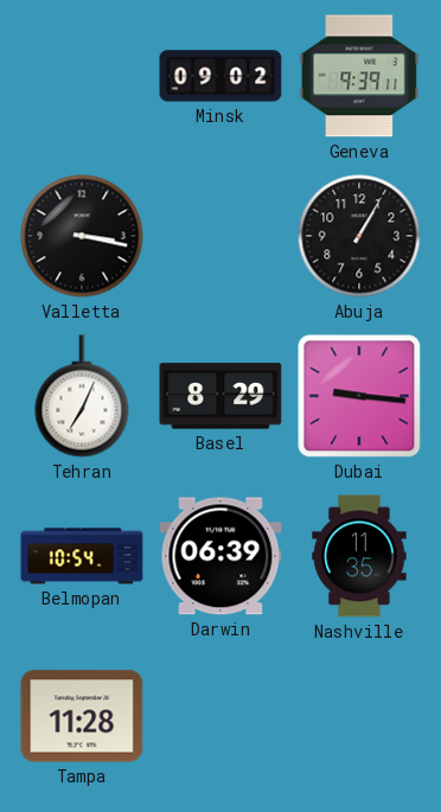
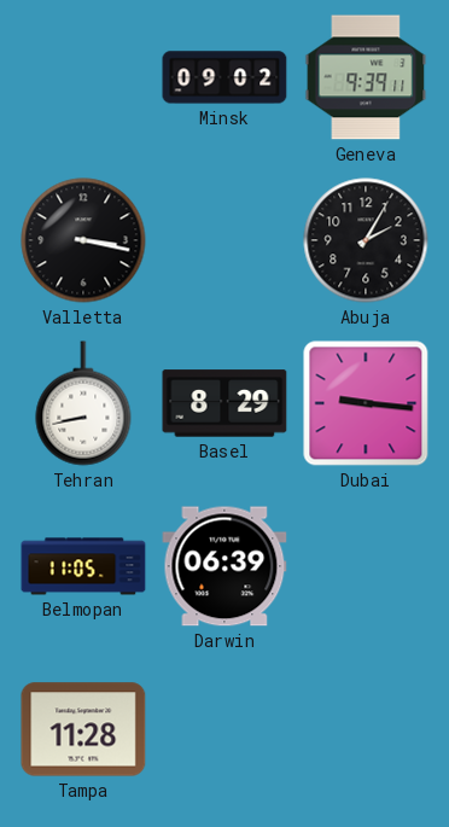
Abuja: 1:05 -> 2:05
Tehran: 7:04 -> 8:43
Belmopan: 10:54 -> 11:05
Nashville: 11:35 -> none
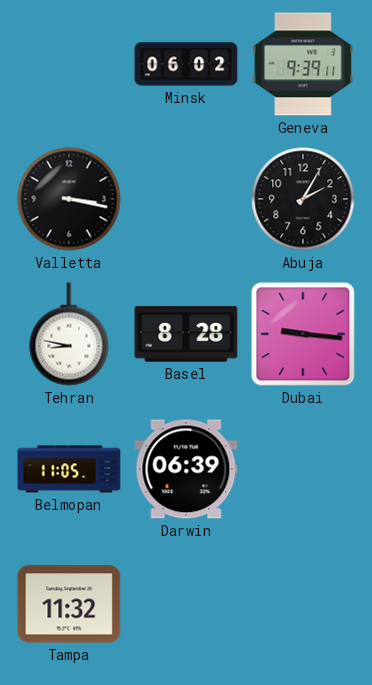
Minsk: 09:02 -> 06:02
Tehran: 8:43 -> 8:47
Basel: 8:29 -> 8:28
Tampa: 11:28 -> 11:32
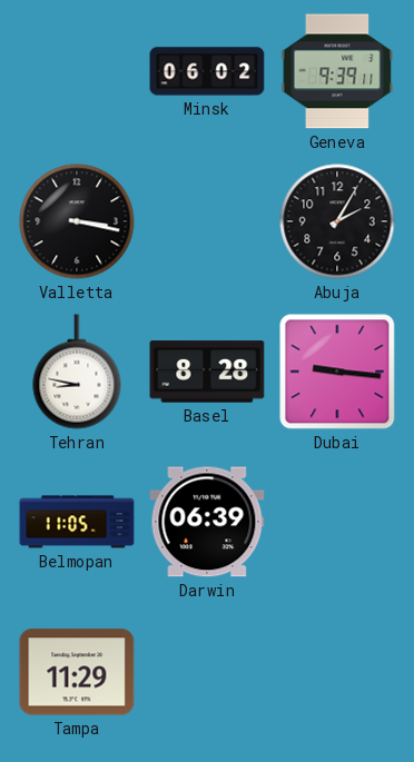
Tampa: 11:32 -> 11:29
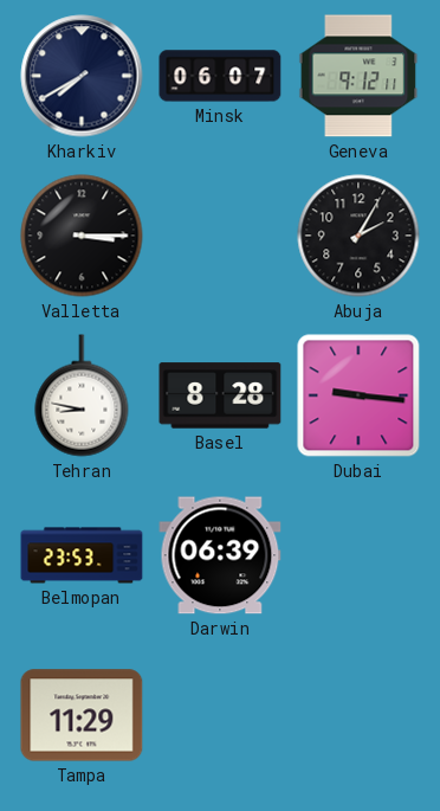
Kharkiv: none -> 7:40
Minsk: 06:02 -> 06:07
Geneva: 9:39 -> 9:12
Valletta: 3:17 -> 3:15
Belmopan: 11:05 -> 23:53
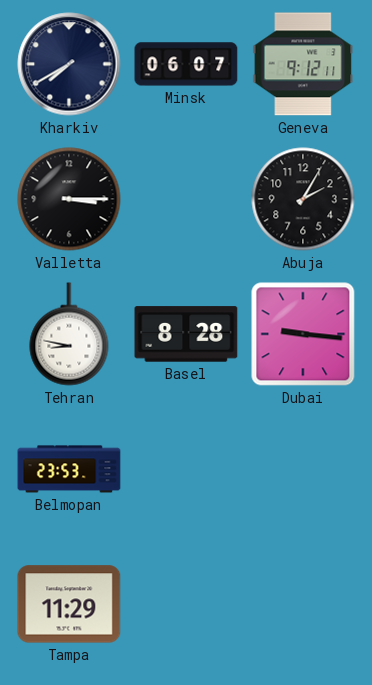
Darwin: 06:39 -> none
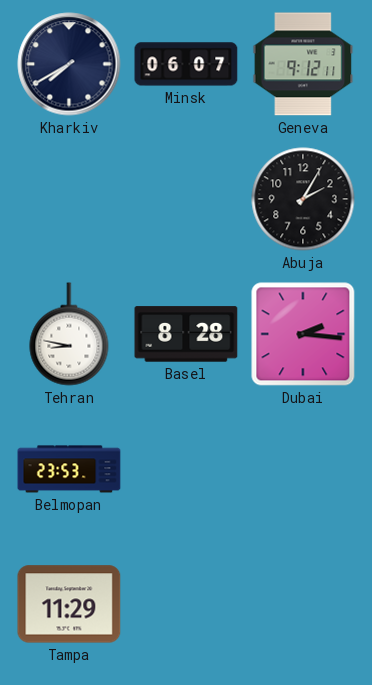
Valletta: 3:15 -> none
Dubai: 9:16 -> 2:16
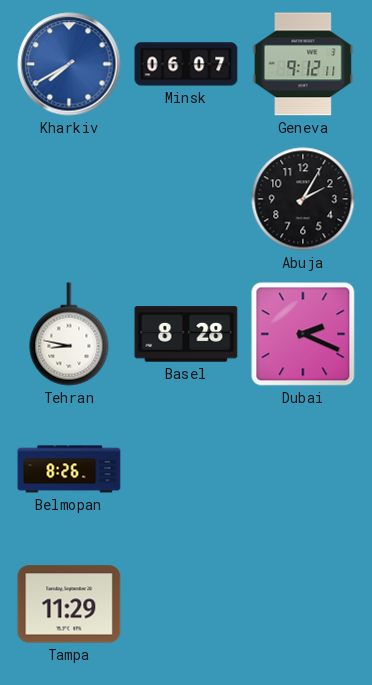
Kharkiv dial: navy -> blue
Dubai: 2:16 -> 2:19
Belmopan: 23:53 -> 8:26
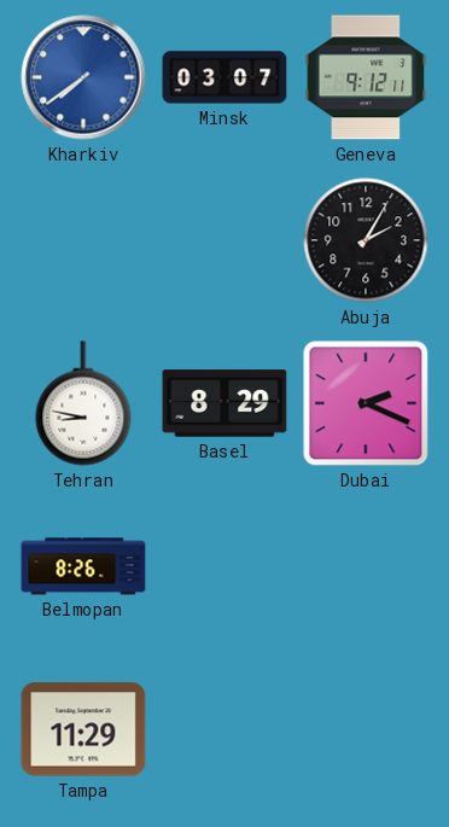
Kharkiv: 7:40 -> 7:39
Minsk: 06:07 -> 03:07
Basel: 8:28 -> 8:29
